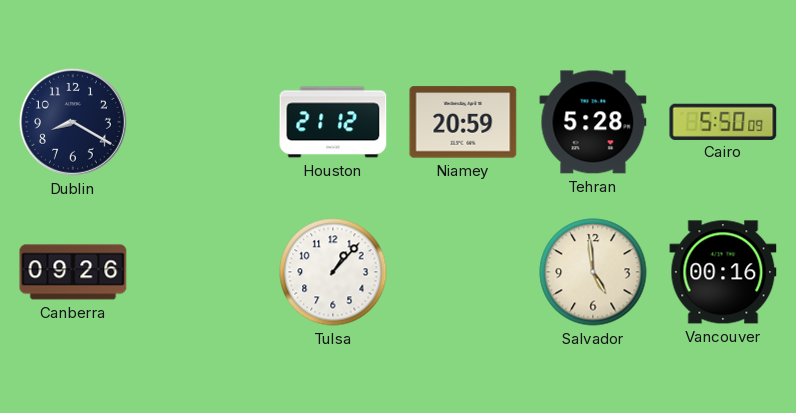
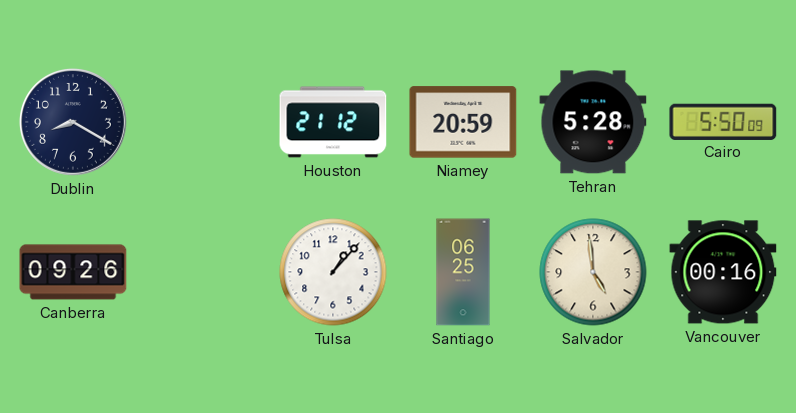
Santiago: none -> 06:25
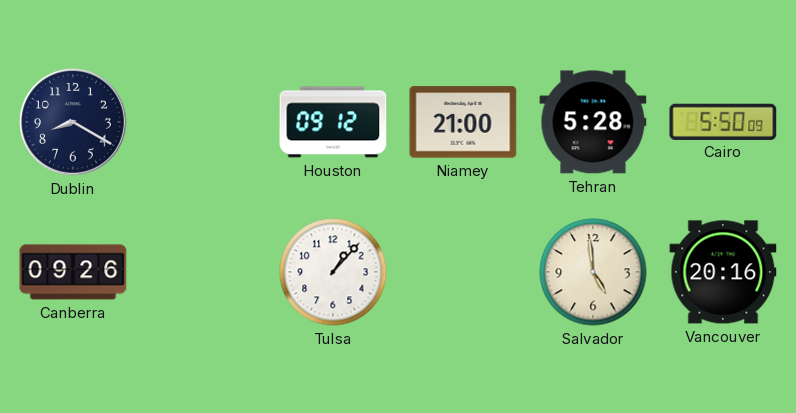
Houston: 21:12 -> 09:12
Niamey: 20:59 -> 21:00
Santiago: 06:25 -> none
Vancouver: 00:16 -> 20:16
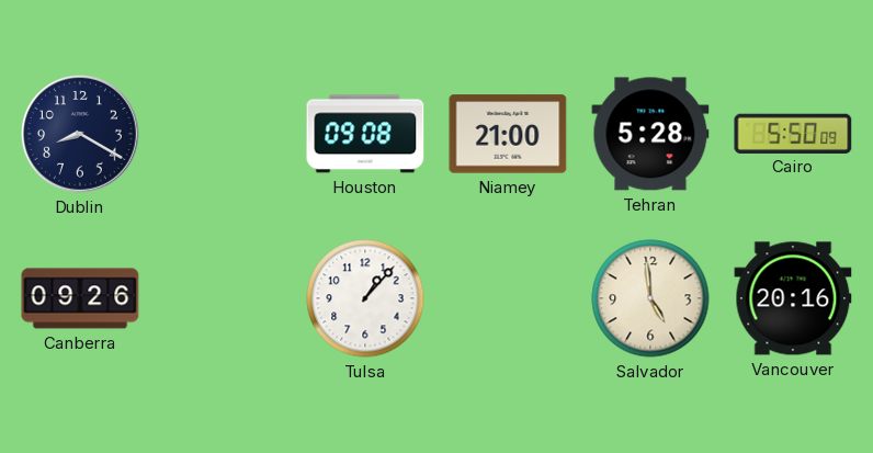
Houston: 09:12 -> 09:08
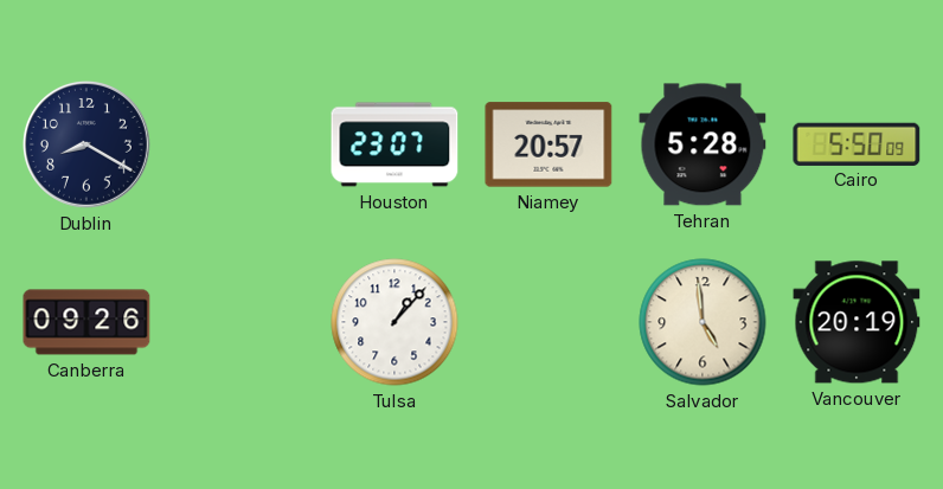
Houston: 09:08 -> 23:07
Niamey: 21:00 -> 20:57
Vancouver: 20:16 -> 20:19
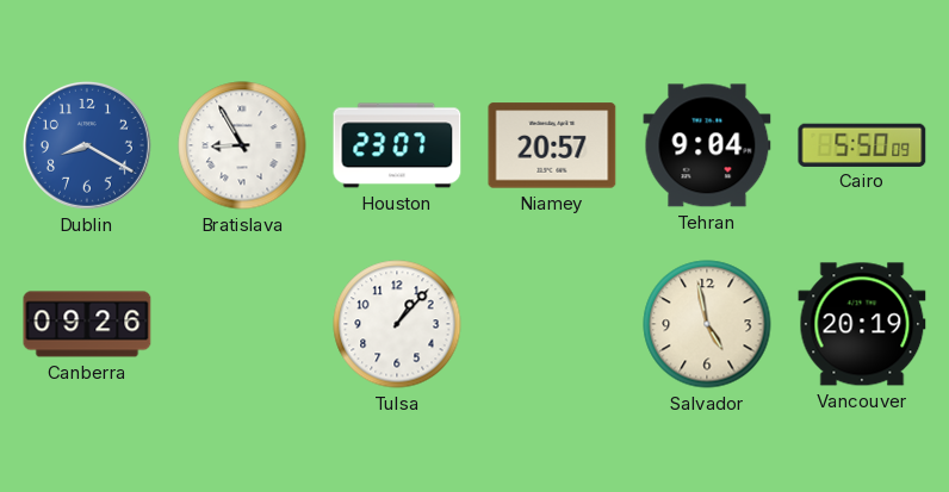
Dublin dial: navy -> blue
Bratislava: none -> 8:55
Tehran: 5:28 -> 9:04
Salvador: 4:59 -> 4:58
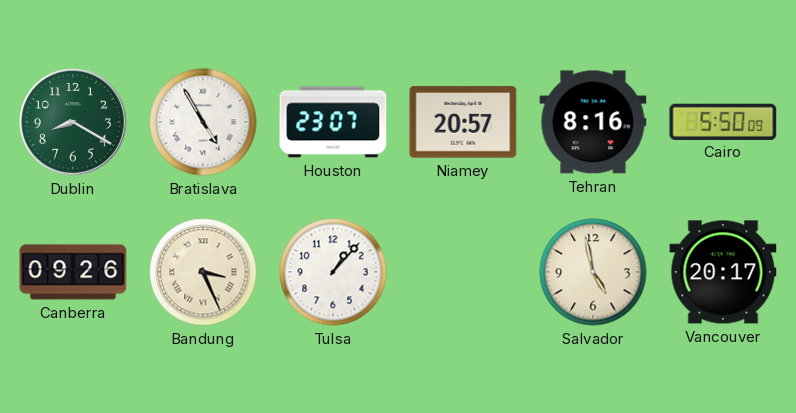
Dublin dial: blue -> green
Bratislava: 8:55 -> 4:55
Tehran: 9:04 -> 8:16
Bandung: none -> 3:26
Vancouver: 20:19 -> 20:17
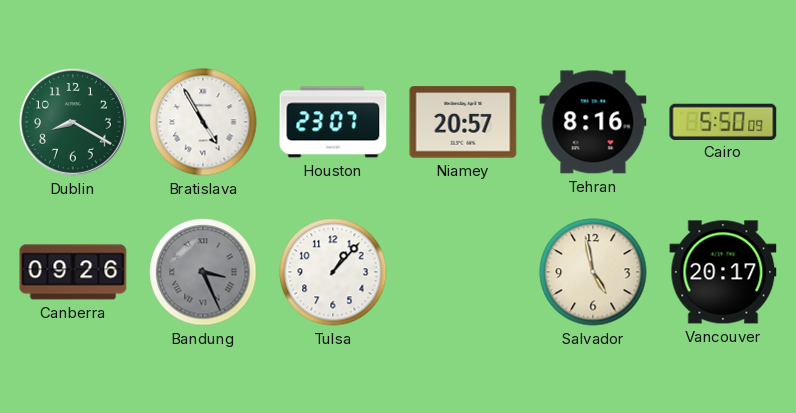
Bandung dial: cream -> grey
